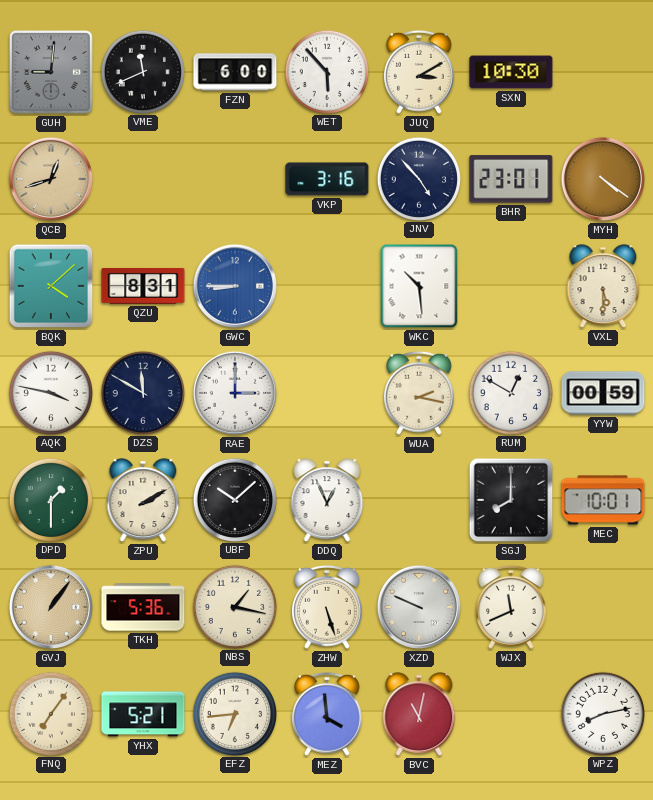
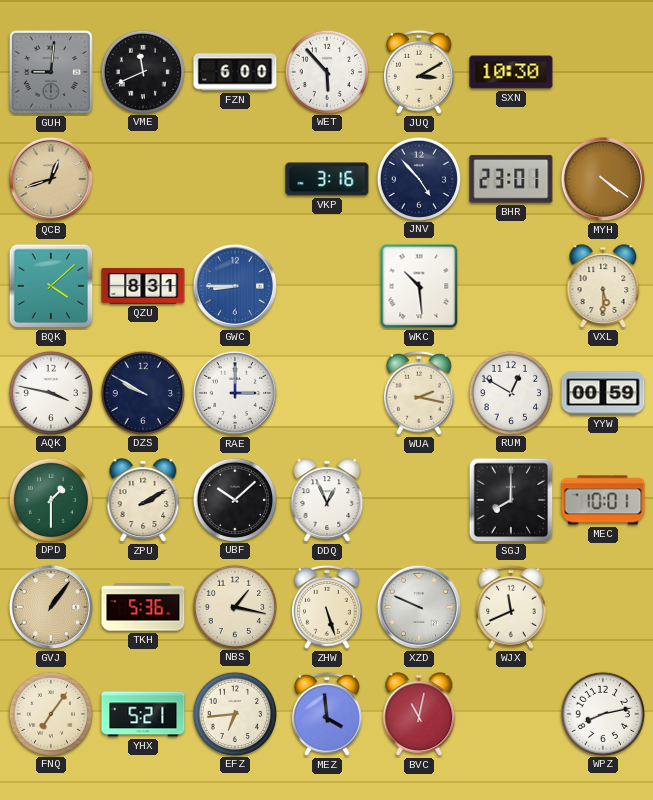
DZS: 11:50 -> 9:50
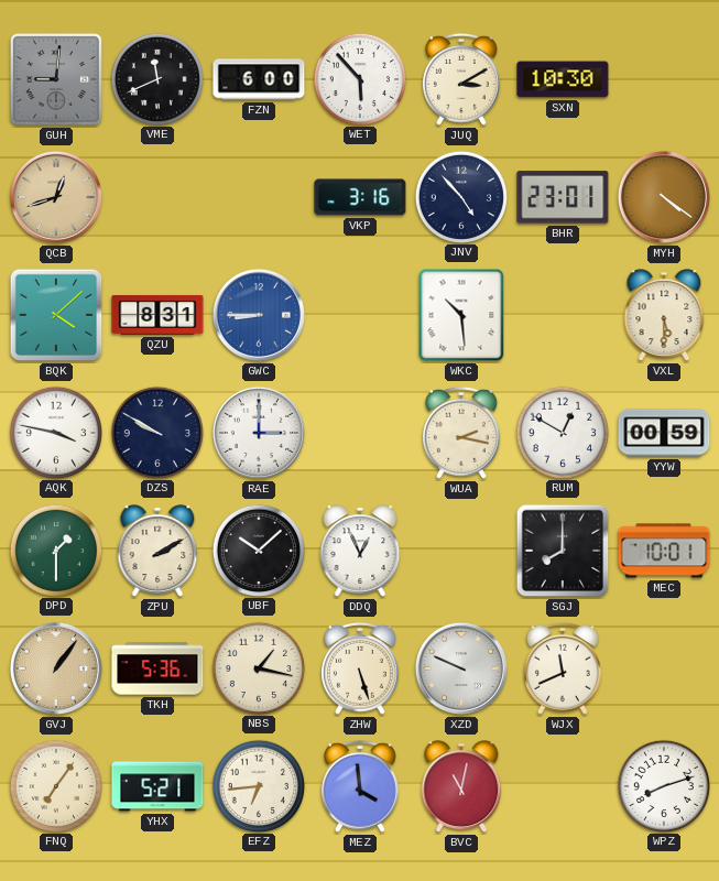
WPZ: 8:13 -> 8:12
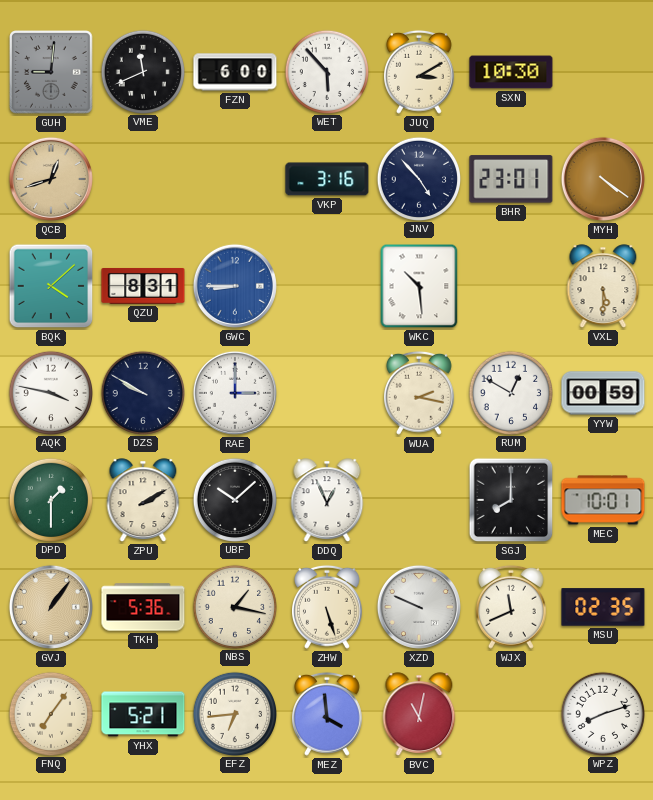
MSU: none -> 02:35
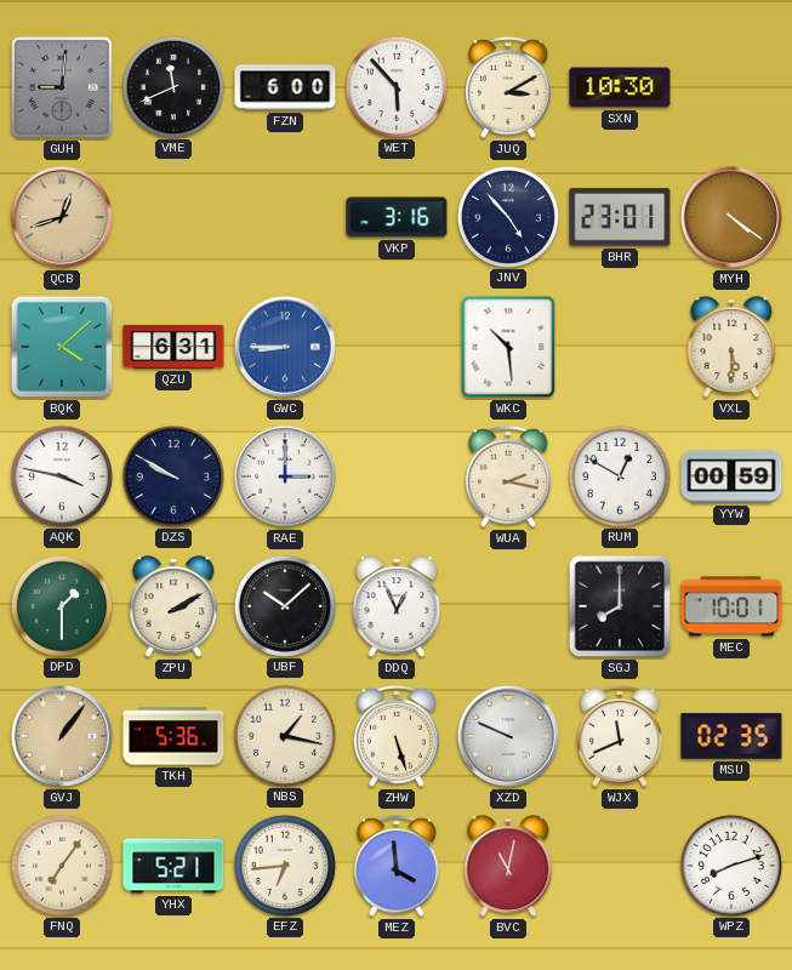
QZU: 8:31 -> 6:31
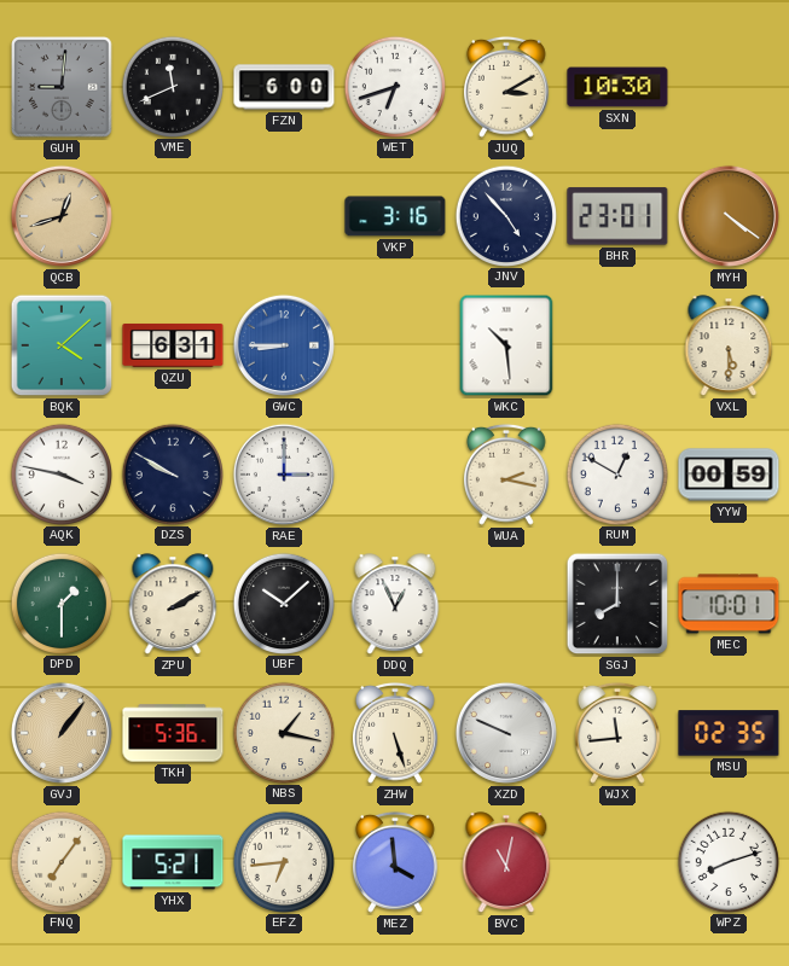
WET: 5:53 -> 6:42
WJX: 11:41 -> 11:44
